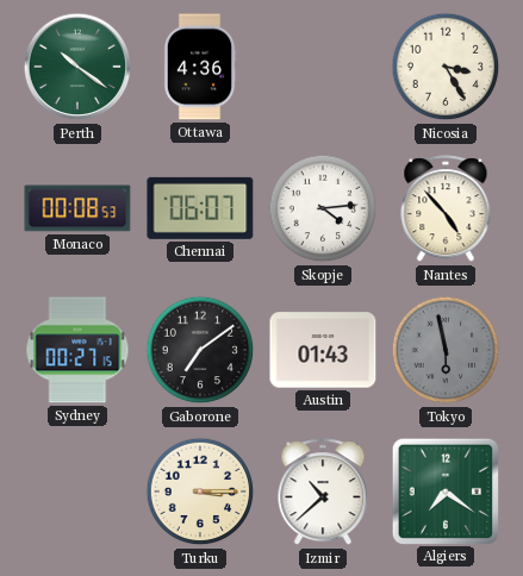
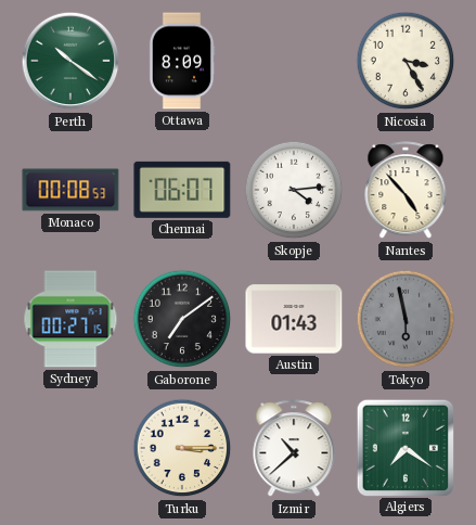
Ottawa: 4:36 -> 8:09
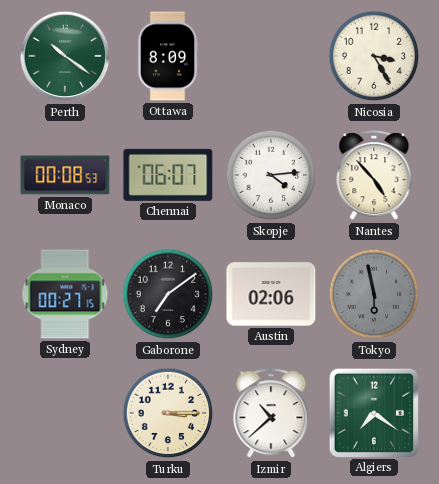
Austin: 01:43 -> 02:06
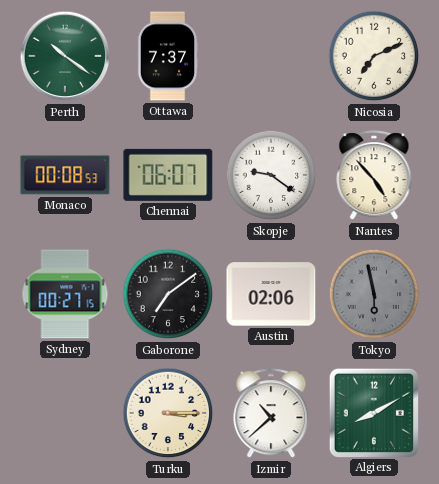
Ottawa: 8:09 -> 7:37
Nicosia: 3:25 -> 7:11
Skopje: 4:14 -> 9:21
Algiers: 7:21 -> 8:10
